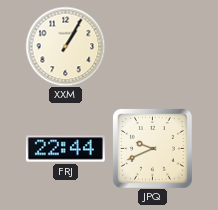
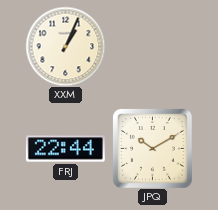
XXM: 1:05 -> 1:04
JPQ: 9:41 -> 10:10
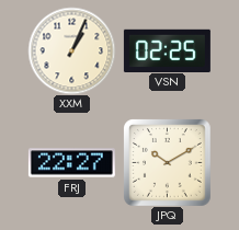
VSN: none -> 02:25
FRJ: 22:44 -> 22:27
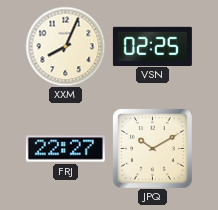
XXM: 1:04 -> 8:04
